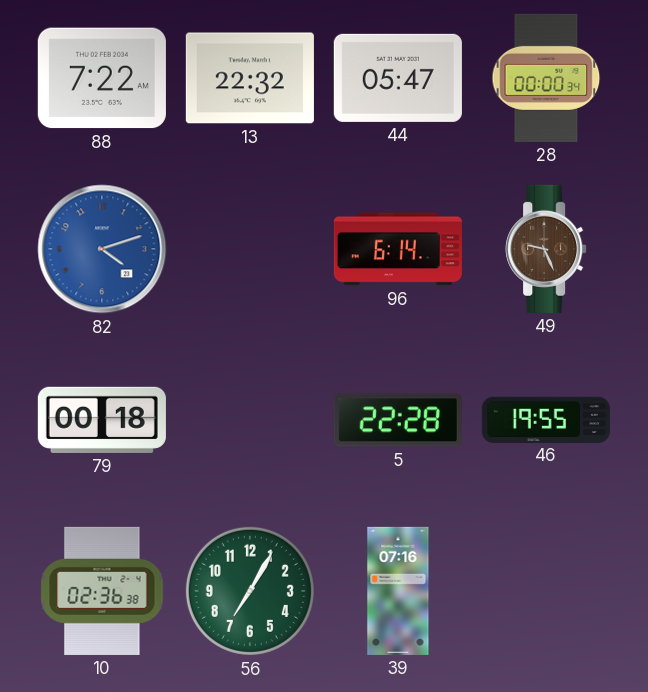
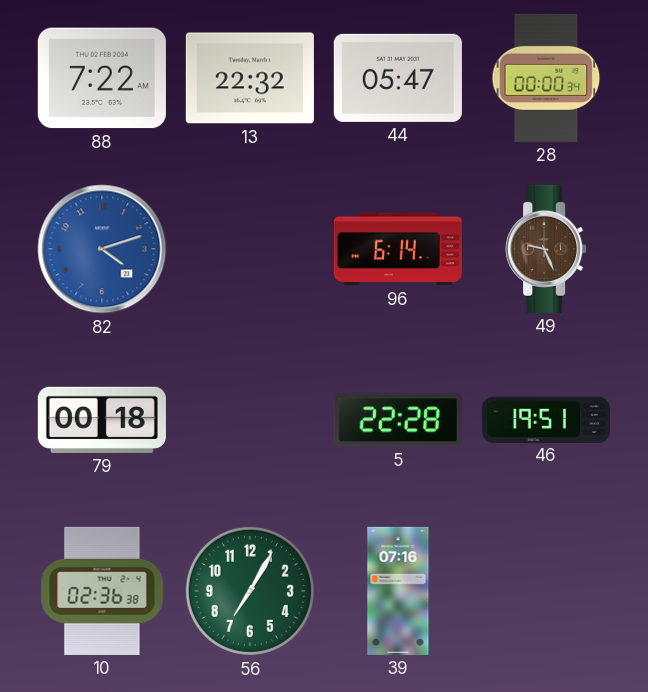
46: 19:55 -> 19:51
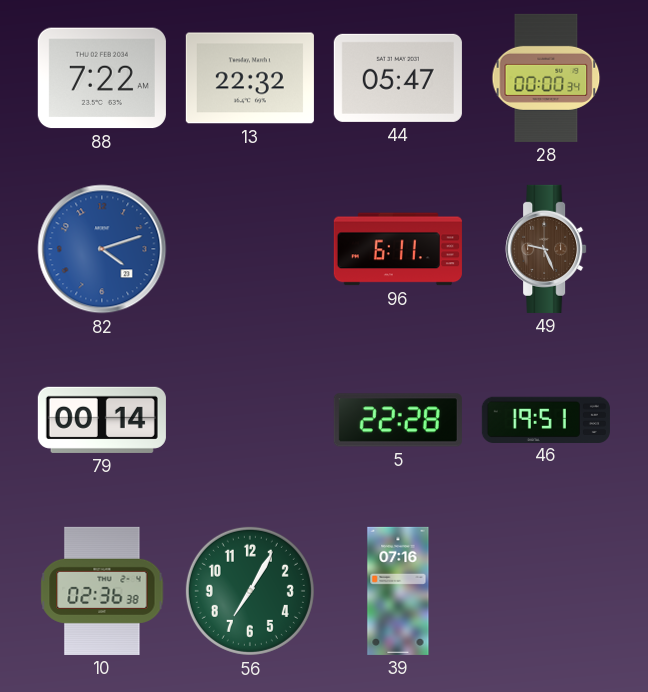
96: 6:14 -> 6:11
79: 00:18 -> 00:14
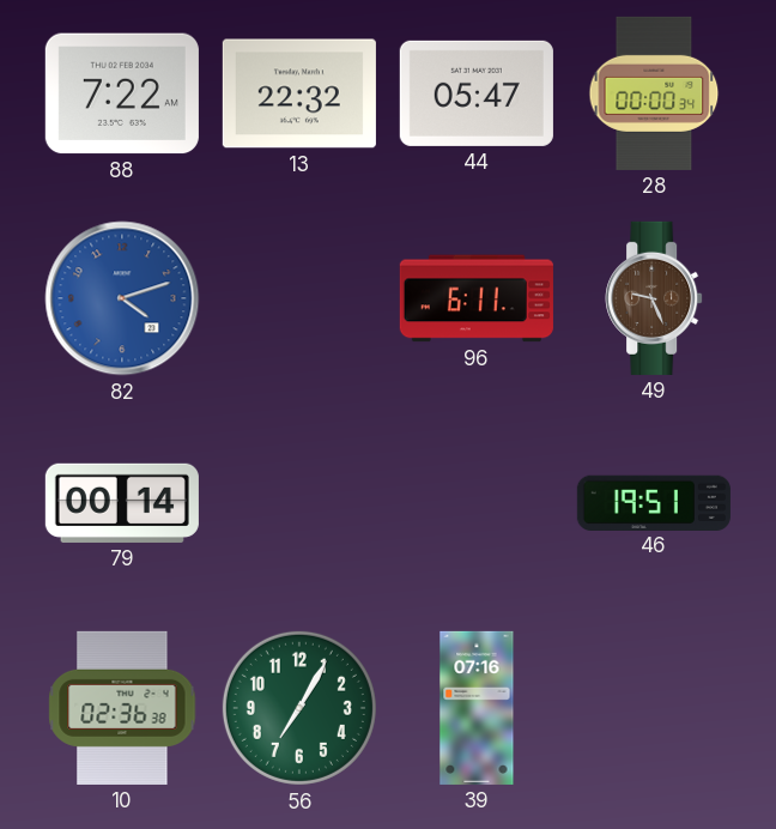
5: 22:28 -> none
